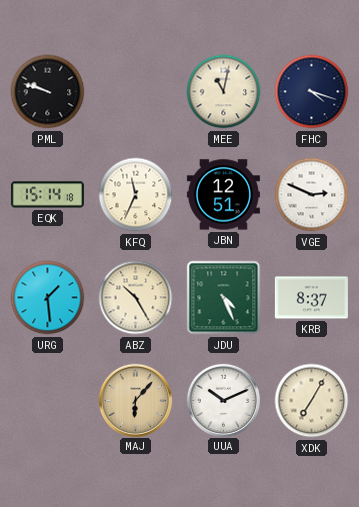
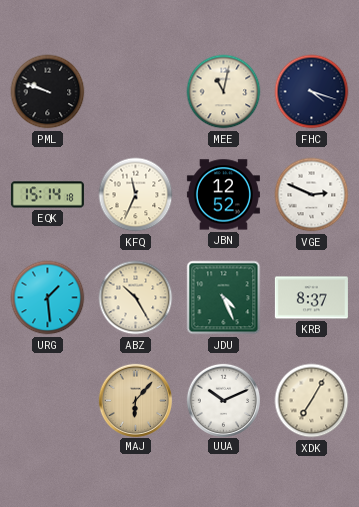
JBN: 12:51 -> 12:52
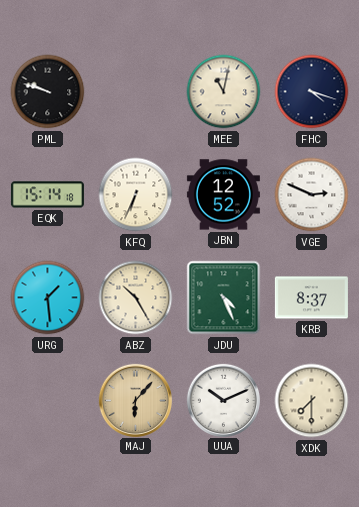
KFQ: 11:34 -> 6:34
XDK: 7:05 -> 7:30
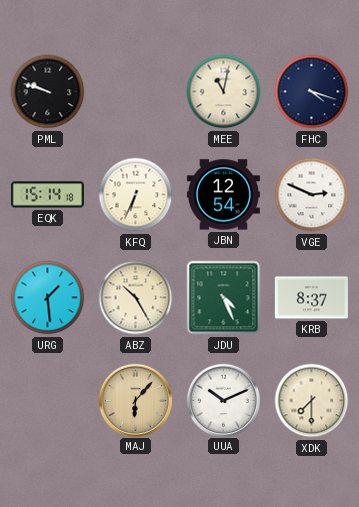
JBN: 12:52 -> 12:54
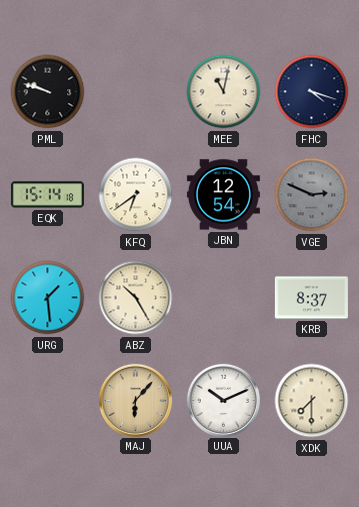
KFQ: 6:34 -> 6:39
VGE dial: white -> grey
JDU: 4:26 -> none
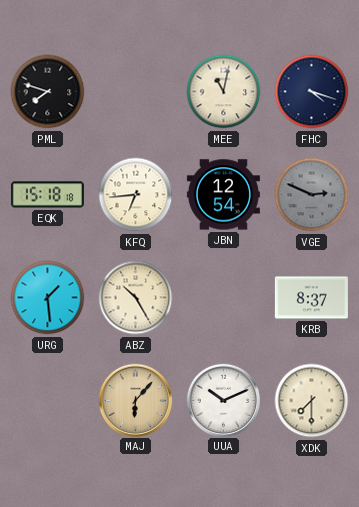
PML: 9:48 -> 7:48
EQK: 15:14 -> 15:18
KFQ: 6:39 -> 6:44
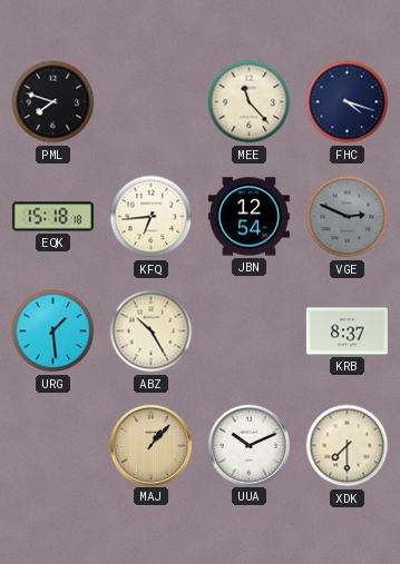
MEE: 11:02 -> 11:23
MAJ: 6:07 -> 1:07
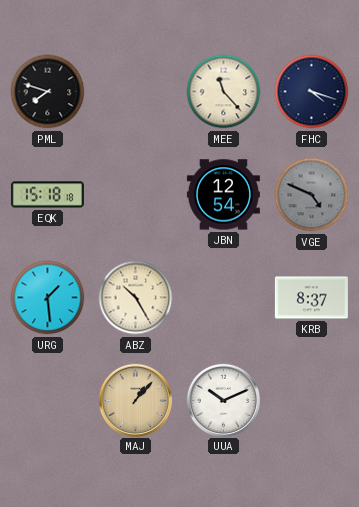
KFQ: 6:44 -> none
VGE: 2:49 -> 4:49
XDK: 7:30 -> none
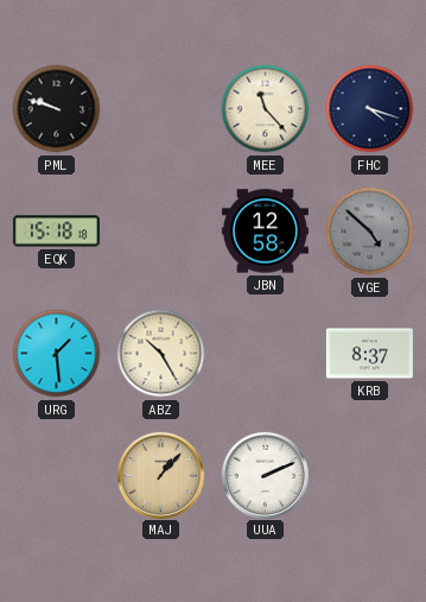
PML: 7:48 -> 9:48
JBN: 12:54 -> 12:58
VGE: 4:49 -> 4:52
UUA: 10:11 -> 2:11
